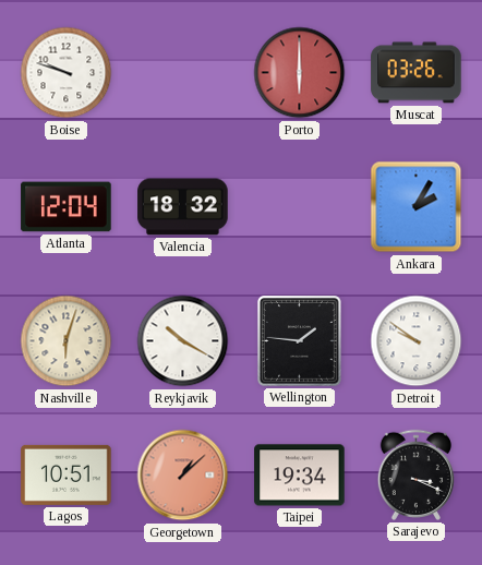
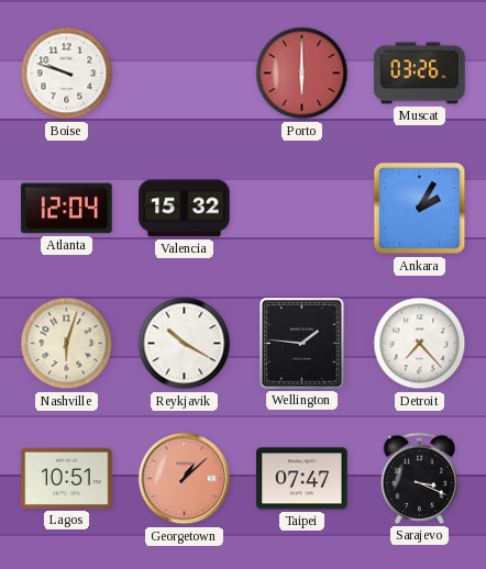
Valencia: 18:32 -> 15:32
Detroit: 9:51 -> 7:23
Taipei: 19:34 -> 07:47
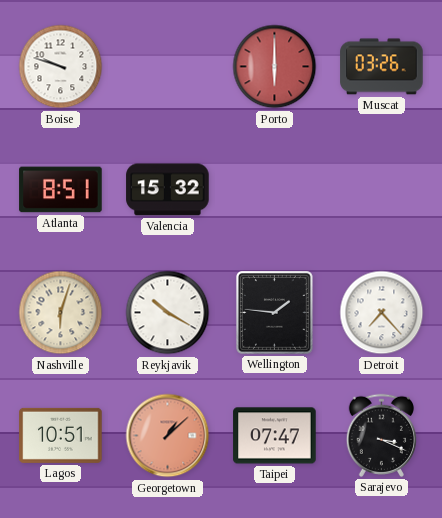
Atlanta: 12:04 -> 8:51
Ankara: 2:05 -> none
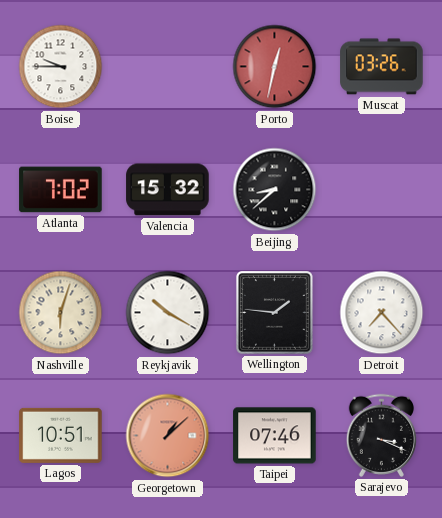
Boise: 9:48 -> 9:45
Porto: 6:00 -> 12:32
Atlanta: 8:51 -> 7:02
Beijing: none -> 8:38
Taipei: 07:47 -> 07:46
